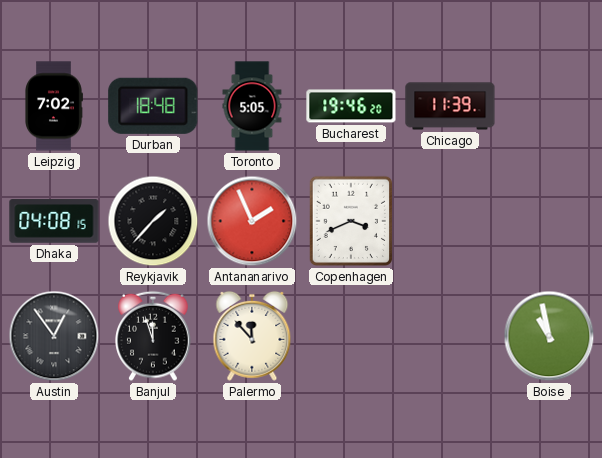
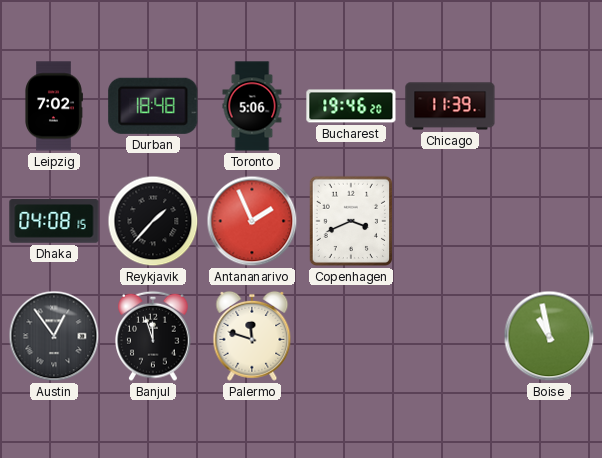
Toronto: 5:05 -> 5:06
Palermo: 11:53 -> 11:48
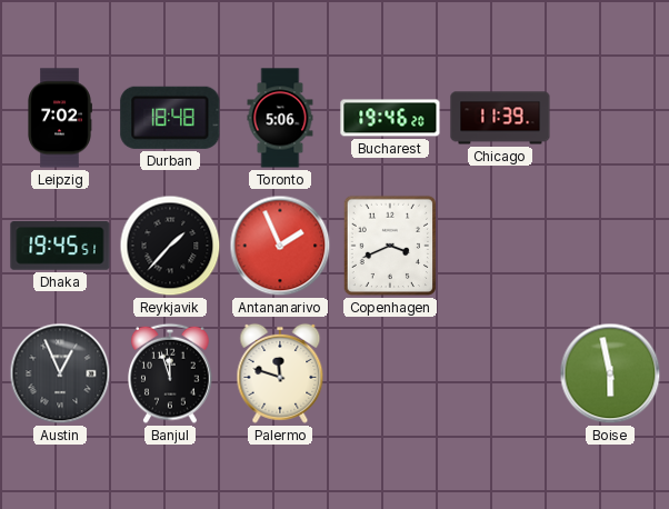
Dhaka: 04:08 -> 19:45
Austin: 12:54 -> 12:56
Boise: 10:58 -> 5:58
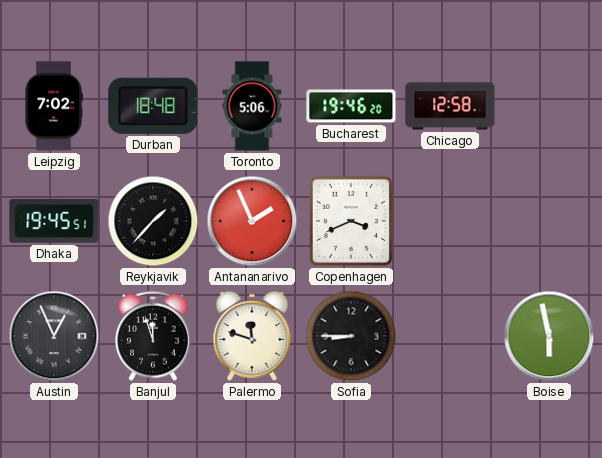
Chicago: 11:39 -> 12:58
Sofia: none -> 8:45
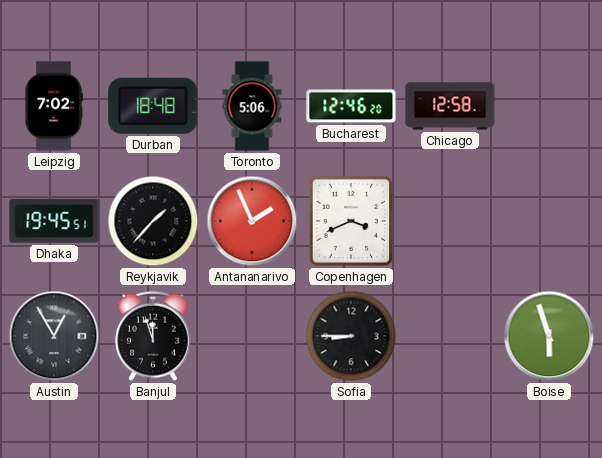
Bucharest: 19:46 -> 12:46
Austin: 12:56 -> 12:55
Palermo: 11:48 -> none
Boise: 5:58 -> 5:57
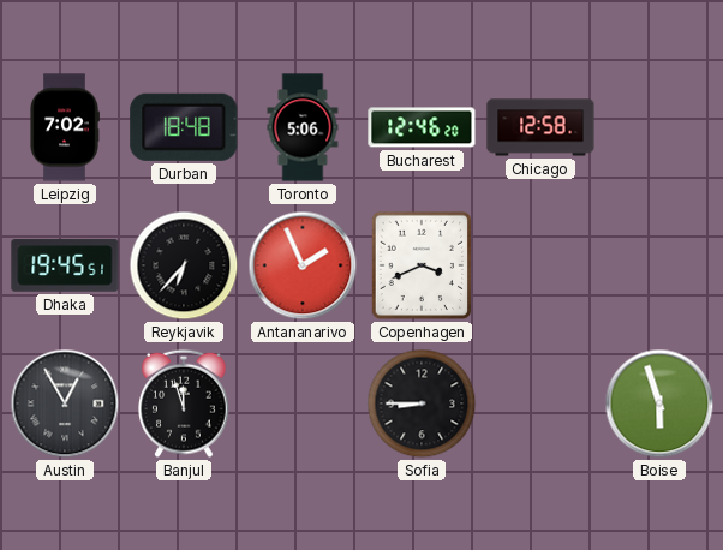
Reykjavik: 1:37 -> 6:37
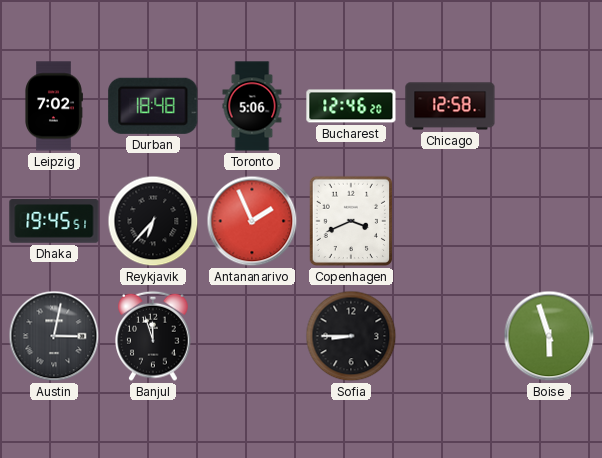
Austin: 12:55 -> 3:02
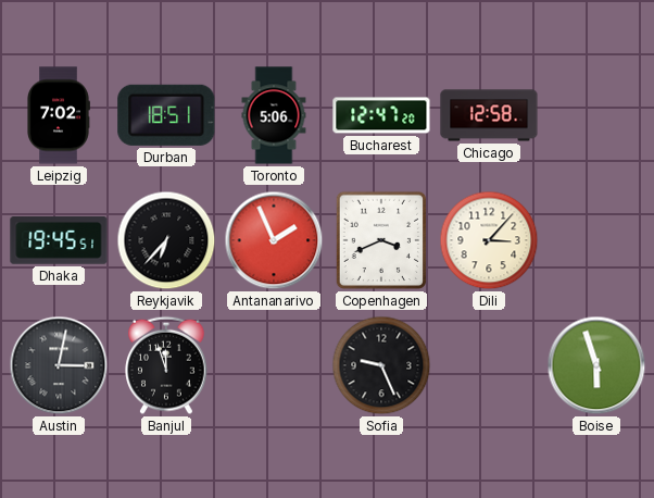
Durban: 18:48 -> 18:51
Bucharest: 12:46 -> 12:47
Dili: none -> 3:07
Sofia: 8:45 -> 9:26
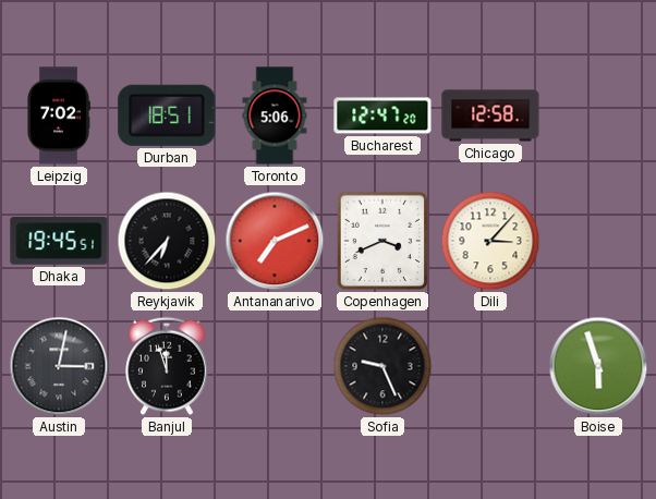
Antananarivo: 1:56 -> 7:11
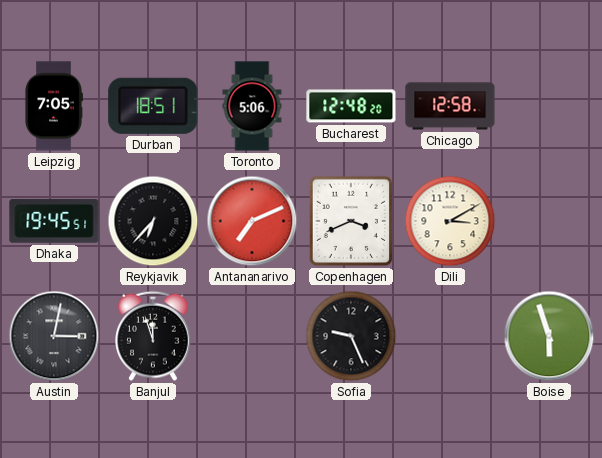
Leipzig: 7:02 -> 7:05
Bucharest: 12:47 -> 12:48
Dili: 3:07 -> 3:10
